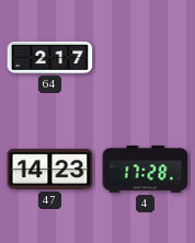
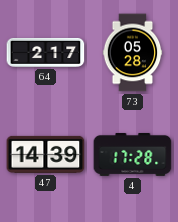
73: none -> 05:28
47: 14:23 -> 14:39
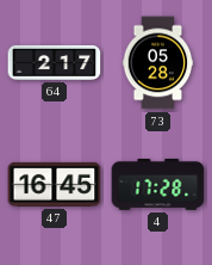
47: 14:39 -> 16:45
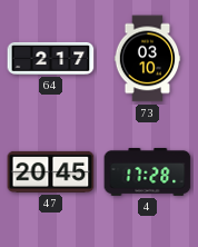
73: 05:28 -> 03:10
47: 16:45 -> 20:45
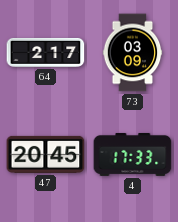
73: 03:10 -> 03:09
4: 17:28 -> 17:33
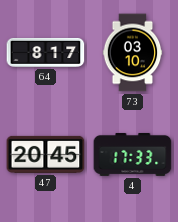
64: 2:17 -> 8:17
73: 03:09 -> 03:10
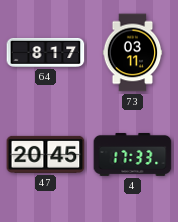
73: 03:10 -> 03:11
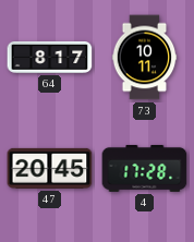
73: 03:11 -> 10:11
4: 17:33 -> 17:28
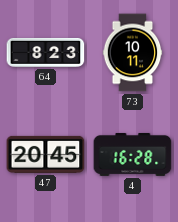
64: 8:17 -> 8:23
4: 17:28 -> 16:28
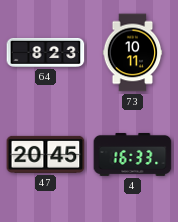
4: 16:28 -> 16:33
